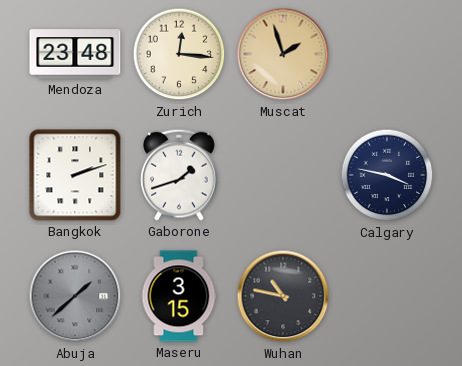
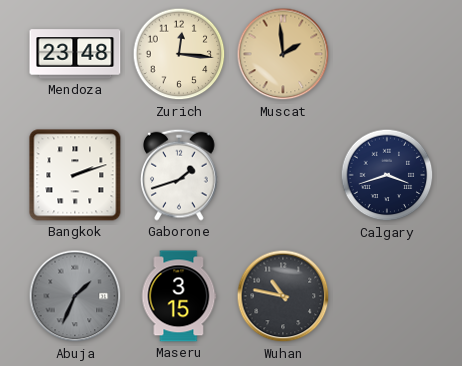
Muscat: 1:57 -> 1:59
Calgary: 3:47 -> 3:42
Abuja: 1:38 -> 1:34
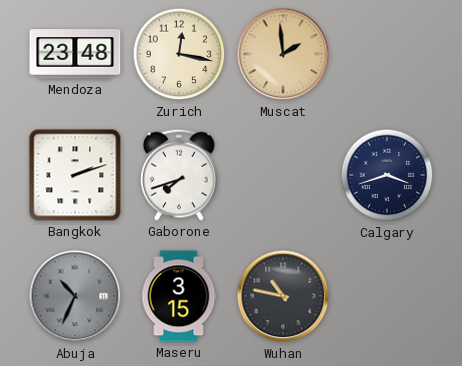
Zurich: 12:16 -> 12:17
Gaborone: 1:42 -> 7:42
Abuja: 1:34 -> 10:34
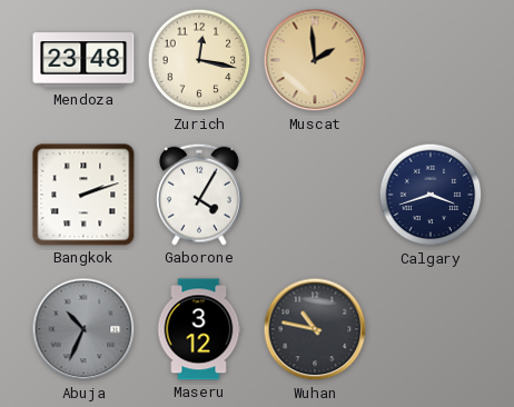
Gaborone: 7:42 -> 4:05
Maseru: 3:15 -> 3:12
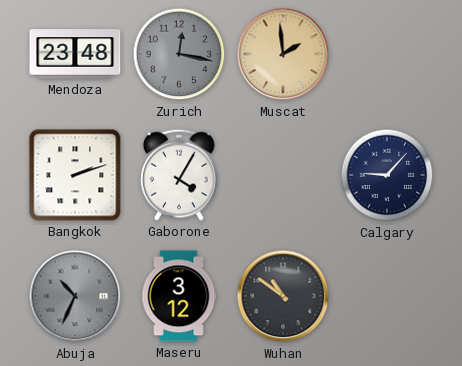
Zurich dial: cream -> grey
Calgary: 3:42 -> 9:07
Wuhan: 10:47 -> 10:51
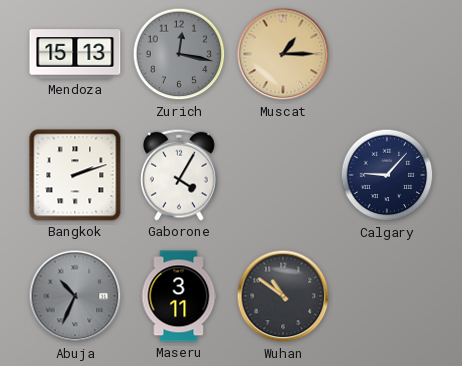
Mendoza: 23:48 -> 15:13
Muscat: 1:59 -> 1:15
Maseru: 3:12 -> 3:11
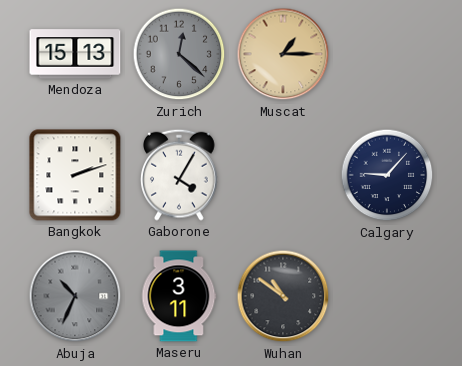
Zurich: 12:17 -> 12:22
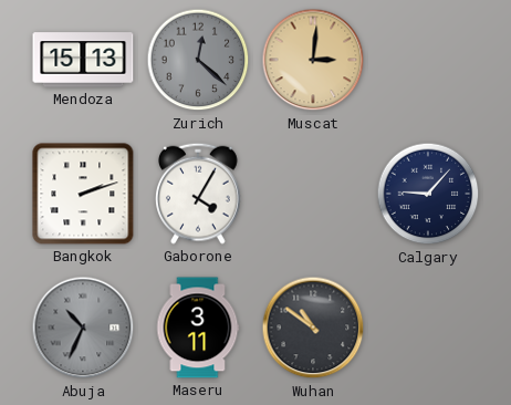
Muscat: 1:15 -> 3:01
